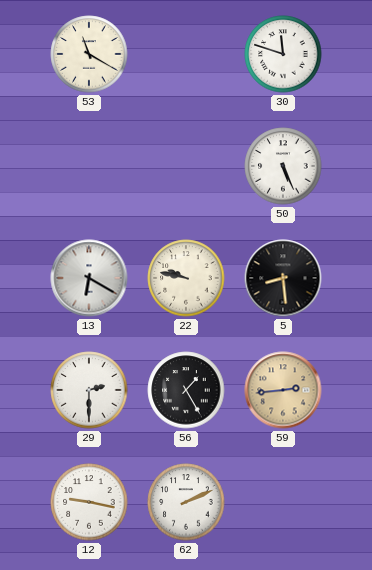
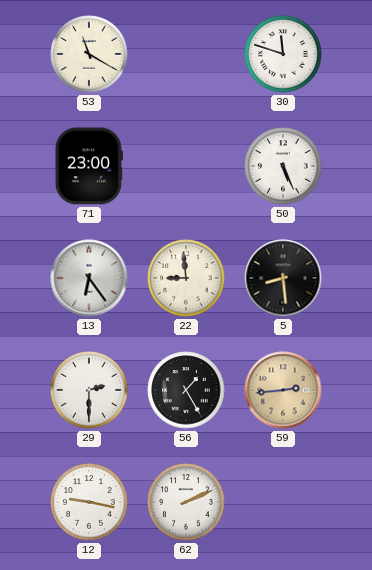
71: none -> 23:00
13: 6:20 -> 6:24
22: 9:47 -> 8:59
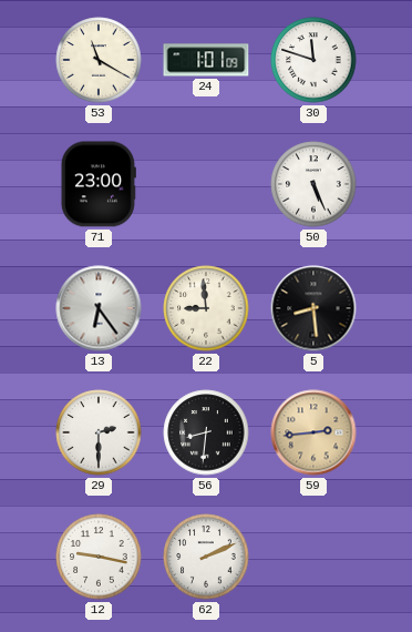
24: none -> 1:01
56: 1:25 -> 8:31
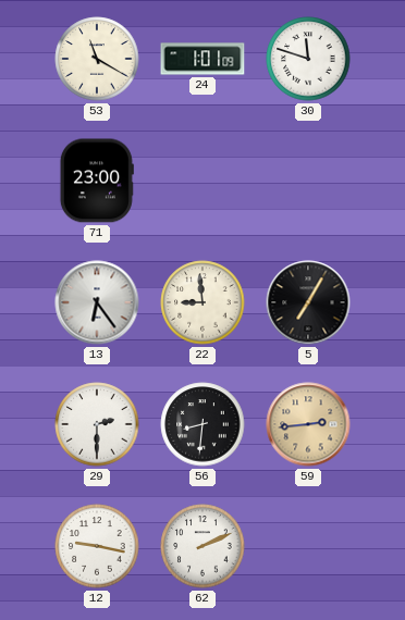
50: 5:26 -> none
5: 8:29 -> 7:05
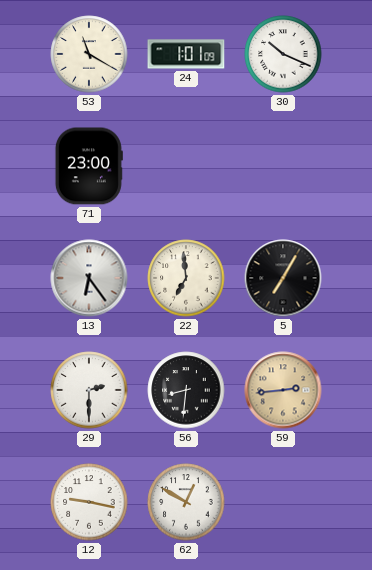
30: 11:48 -> 10:19
22: 8:59 -> 6:59
62: 2:11 -> 12:50
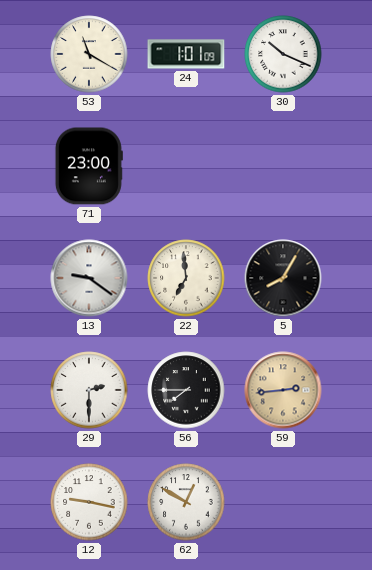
13: 6:24 -> 9:21
5: 7:05 -> 8:05
56: 8:31 -> 7:45
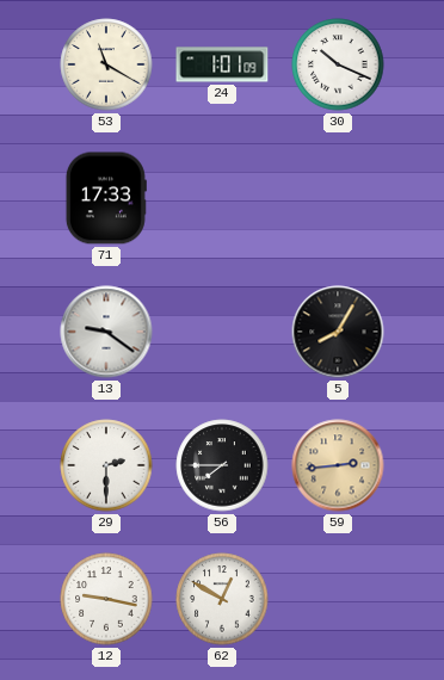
71: 23:00 -> 17:33
22: 6:59 -> none
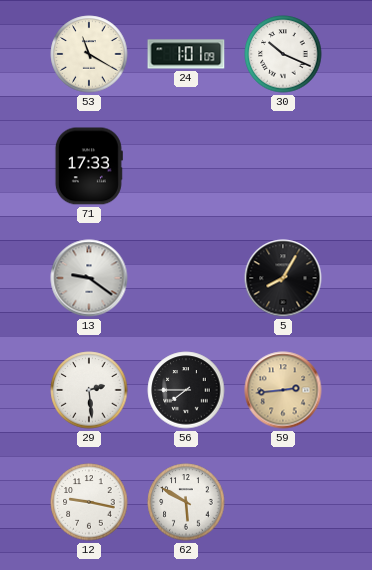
29: 2:30 -> 2:29
62: 12:50 -> 5:50
